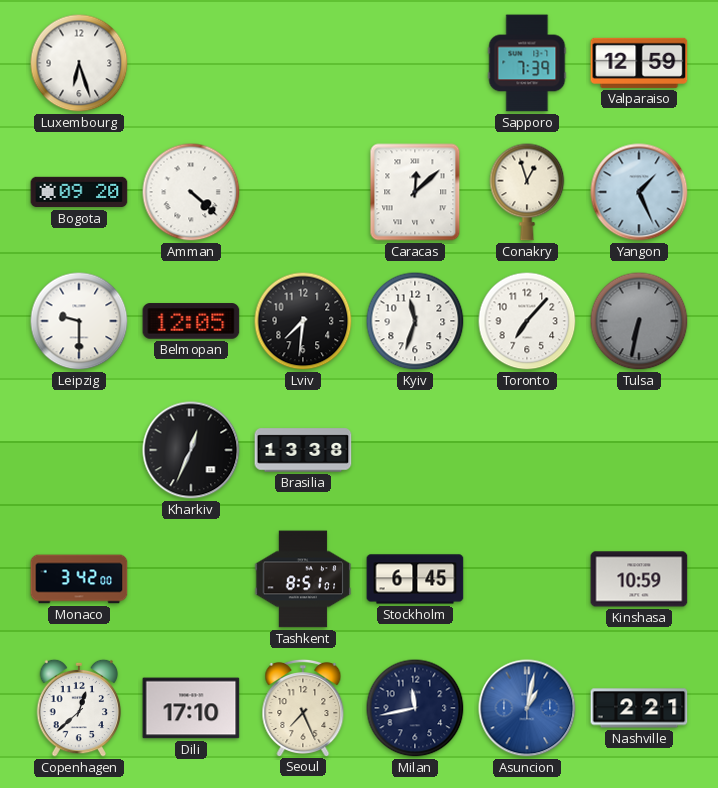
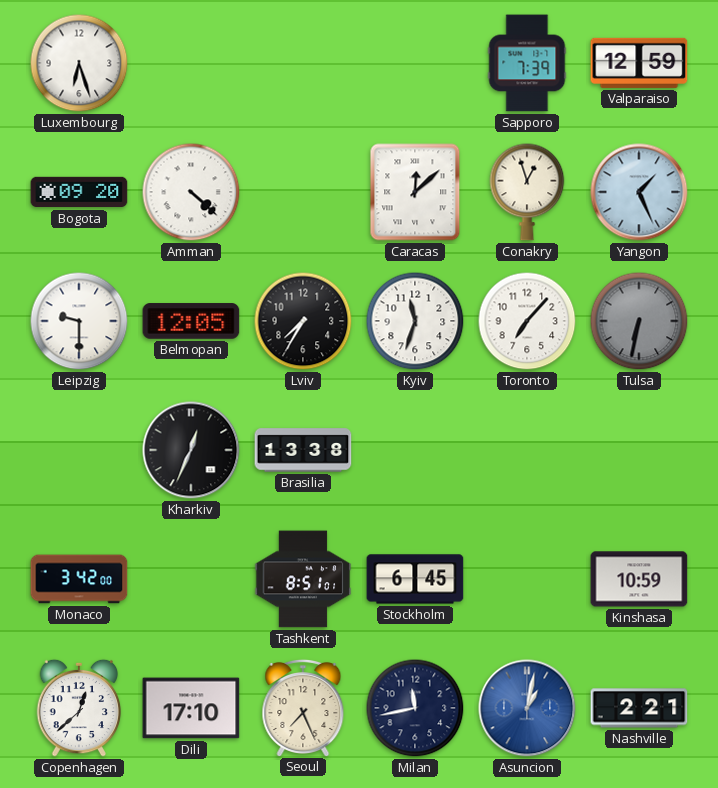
Lviv: 7:31 -> 7:35
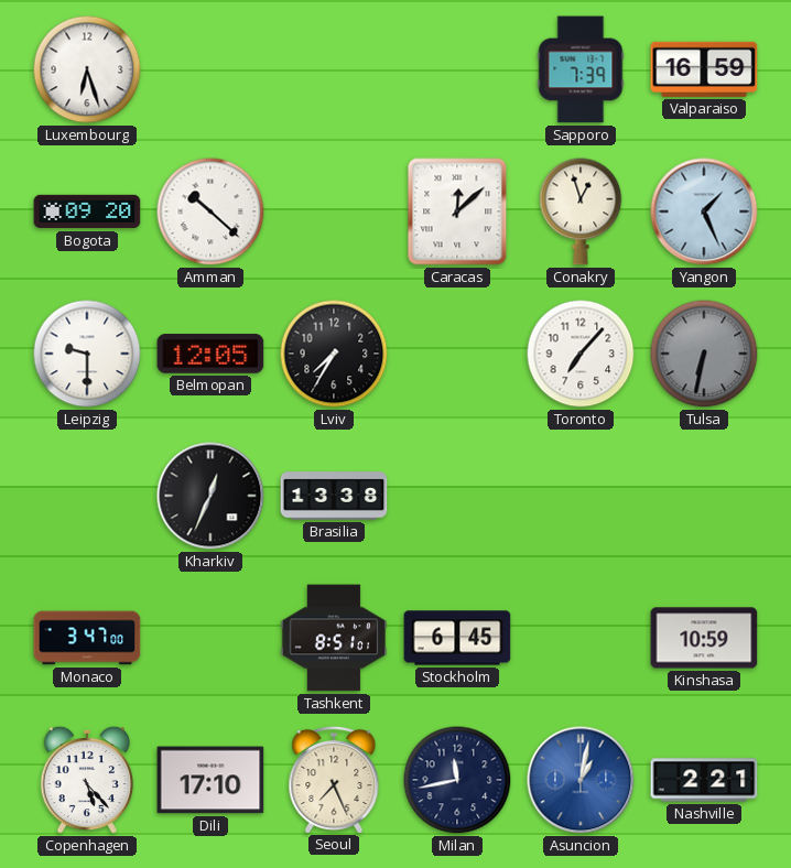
Valparaiso: 12:59 -> 16:59
Amman: 4:22 -> 10:22
Kyiv: 11:33 -> none
Monaco: 3:42 -> 3:47
Copenhagen: 12:38 -> 5:23
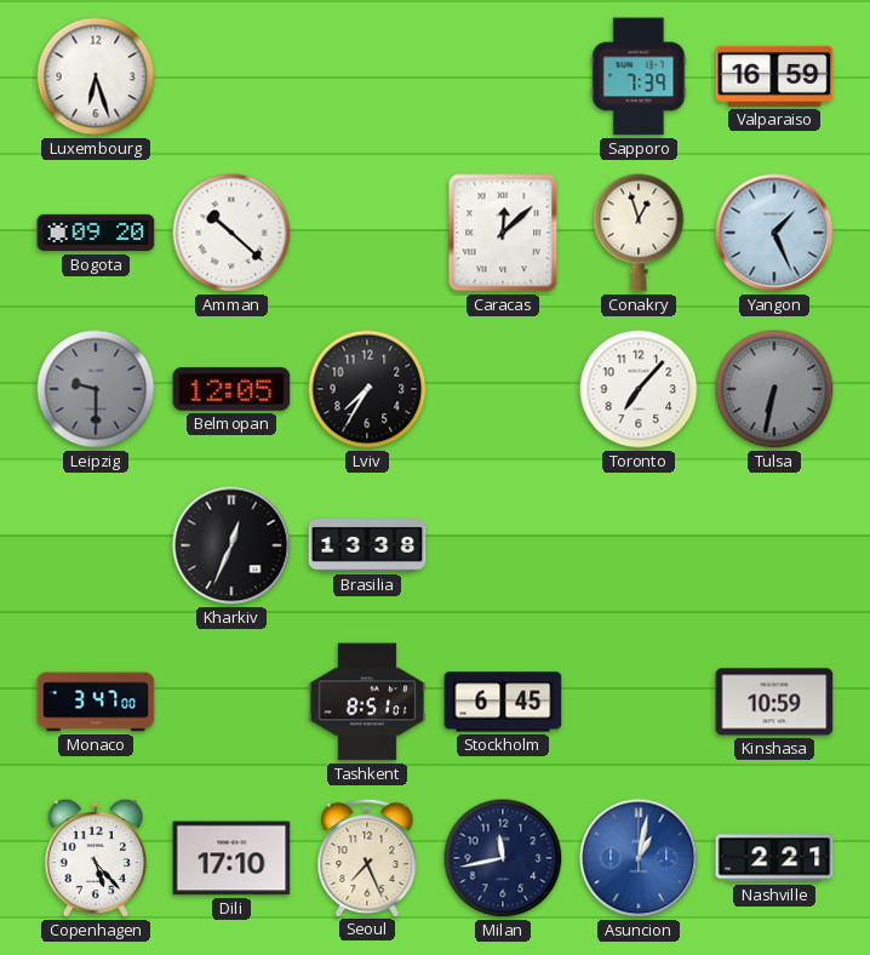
Leipzig dial: white -> grey
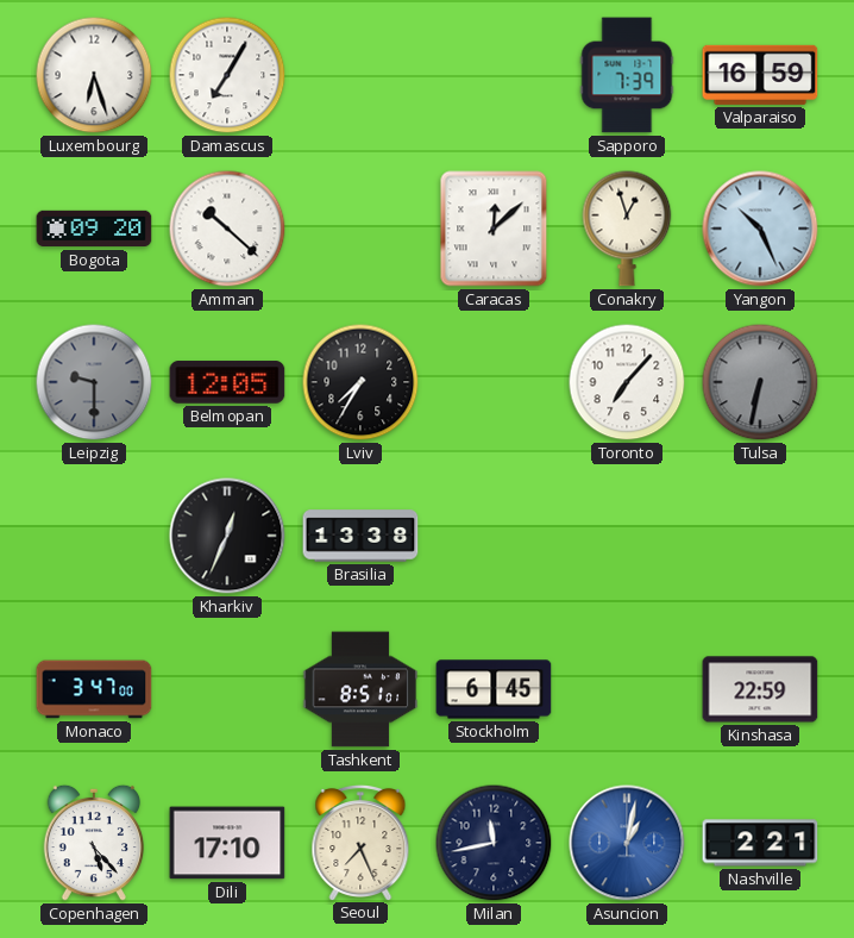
Damascus: none -> 7:05
Yangon: 1:26 -> 10:26
Kinshasa: 10:59 -> 22:59
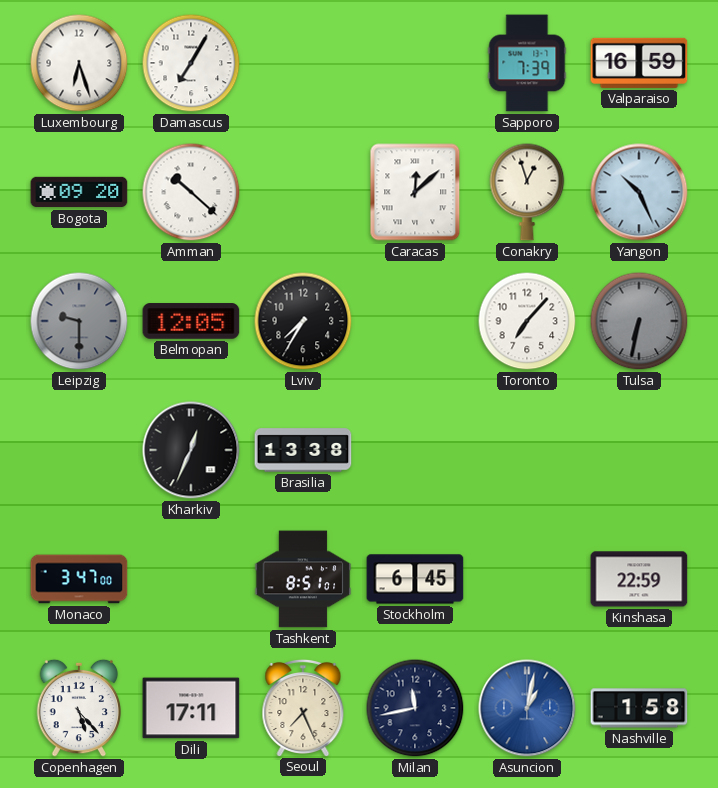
Dili: 17:10 -> 17:11
Nashville: 2:21 -> 1:58
